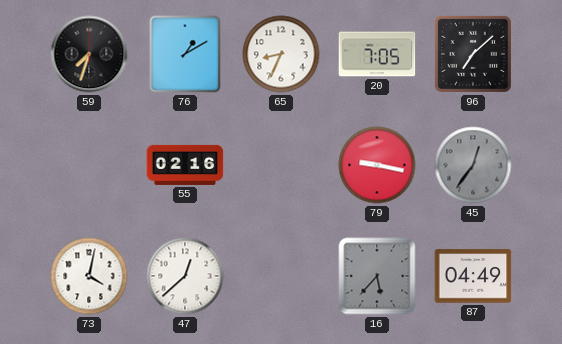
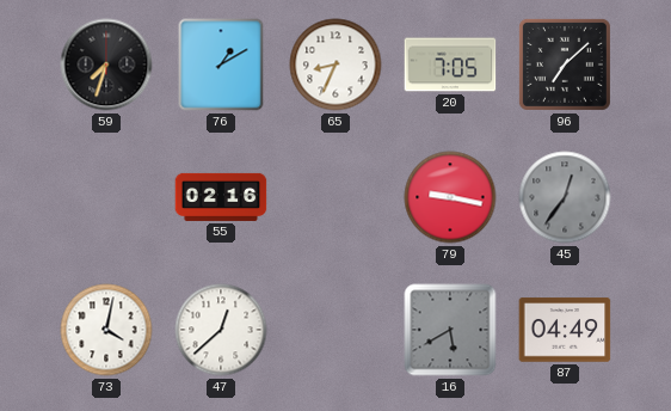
16: 5:37 -> 5:40
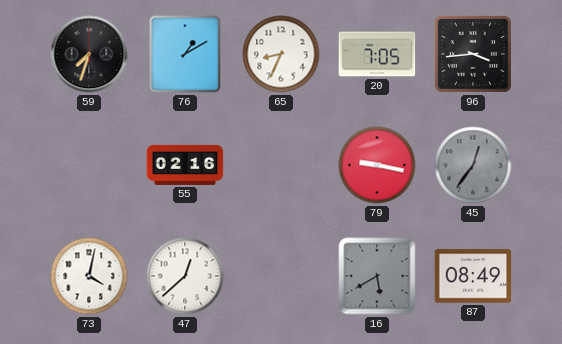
96: 7:08 -> 3:44
87: 04:49 -> 08:49
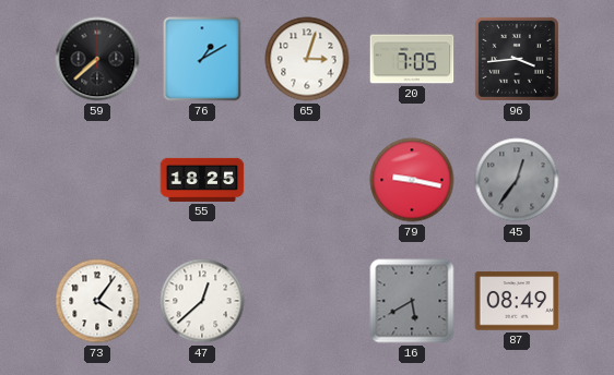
59: 7:33 -> 7:38
65: 8:34 -> 3:03
55: 02:16 -> 18:25
73: 4:02 -> 4:06
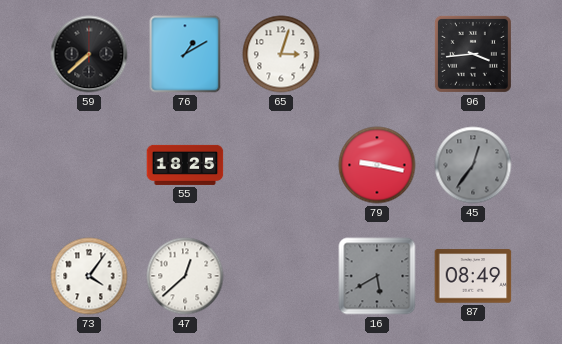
20: 7:05 -> none
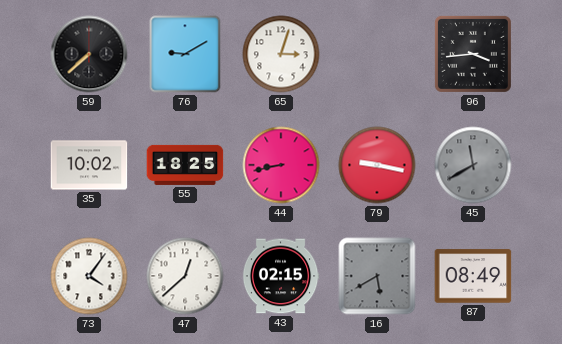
76: 1:10 -> 9:10
35: none -> 10:02
44: none -> 8:43
45: 12:36 -> 11:40
43: none -> 02:15
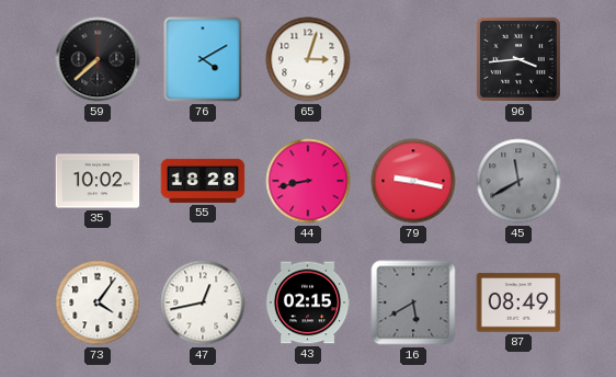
76: 9:10 -> 4:10
55: 18:25 -> 18:28
47: 12:38 -> 12:43
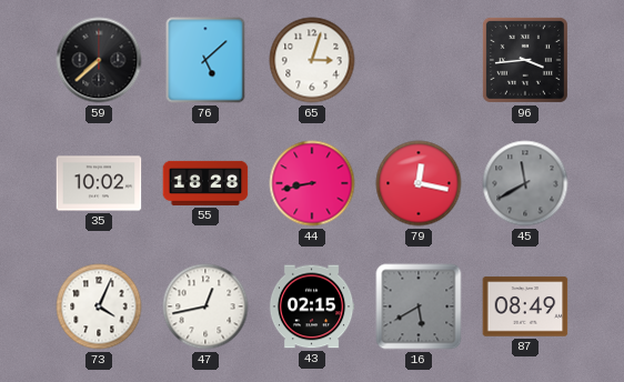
76: 4:10 -> 5:08
79: 9:17 -> 12:17
73: 4:06 -> 4:04
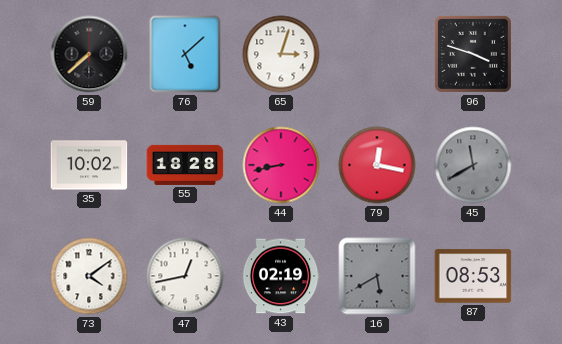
96: 3:44 -> 3:48
73: 4:04 -> 4:09
43: 02:15 -> 02:19
87: 08:49 -> 08:53
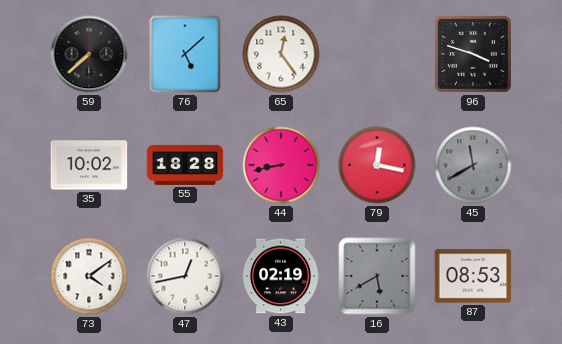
65: 3:03 -> 12:24
